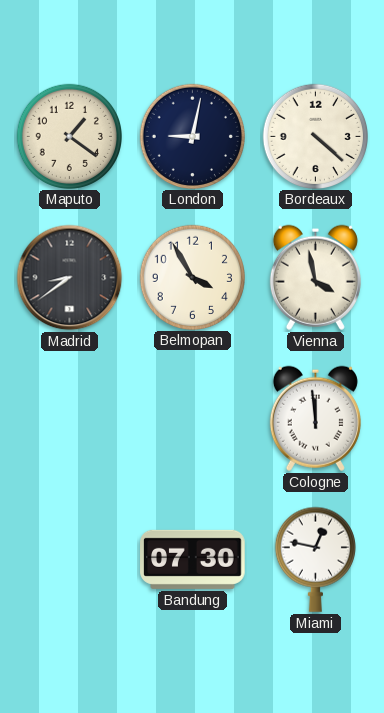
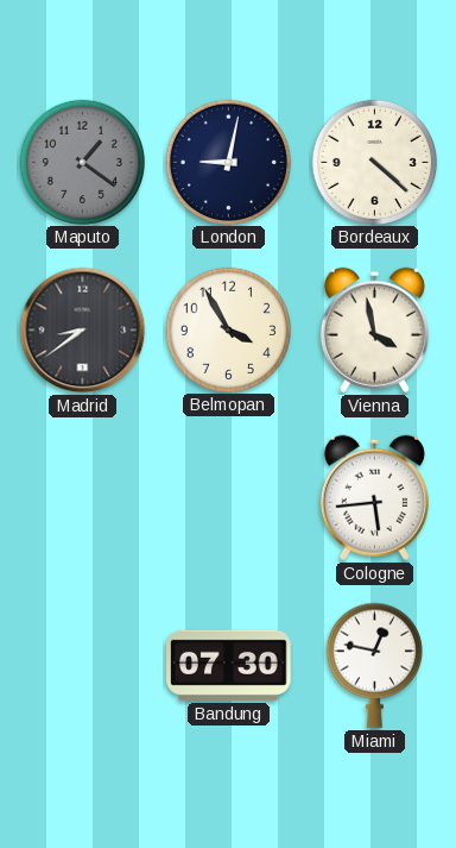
Maputo dial: cream -> grey
Cologne: 11:59 -> 5:44
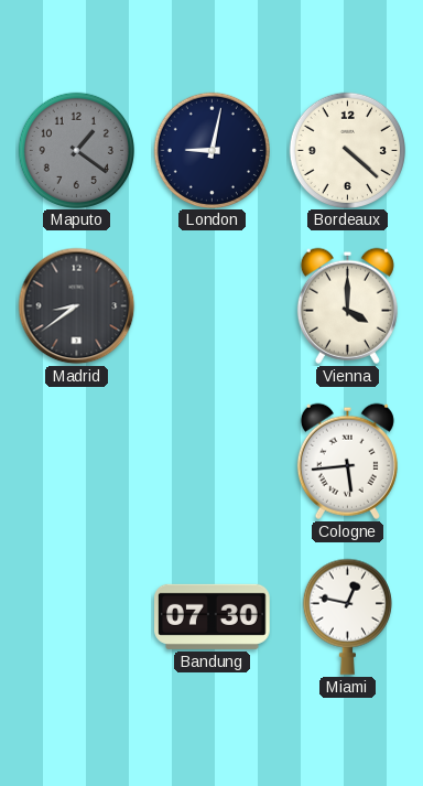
Belmopan: 3:55 -> none
Vienna: 3:58 -> 4:00
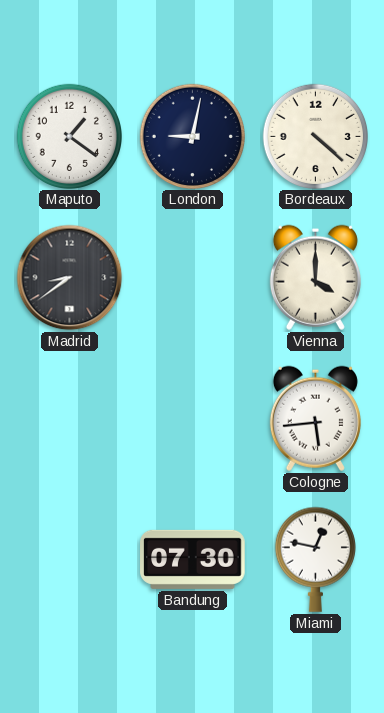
Maputo dial: grey -> white
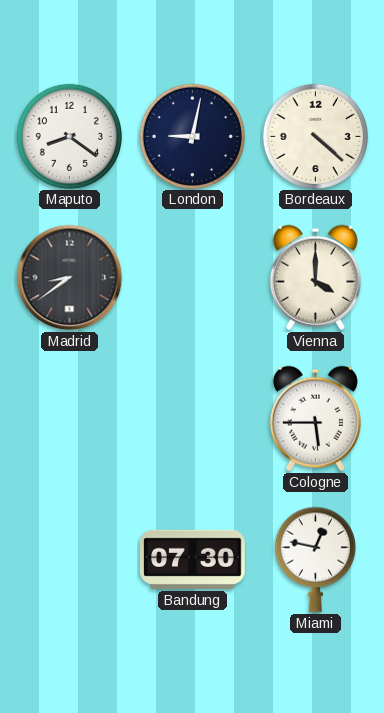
Maputo: 1:21 -> 8:21
Cologne: 5:44 -> 5:45
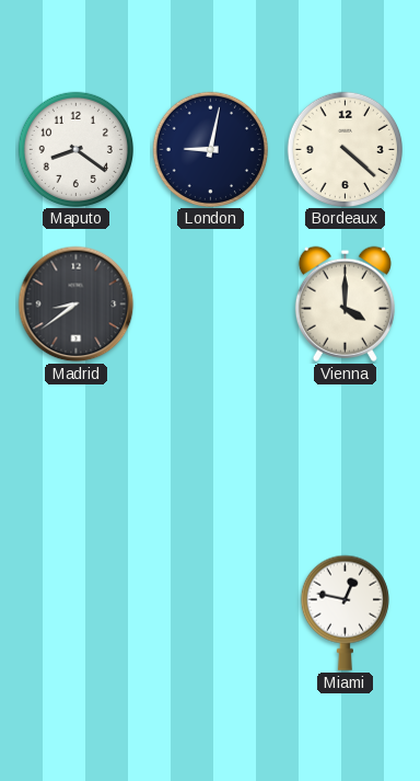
Cologne: 5:45 -> none
Bandung: 07:30 -> none
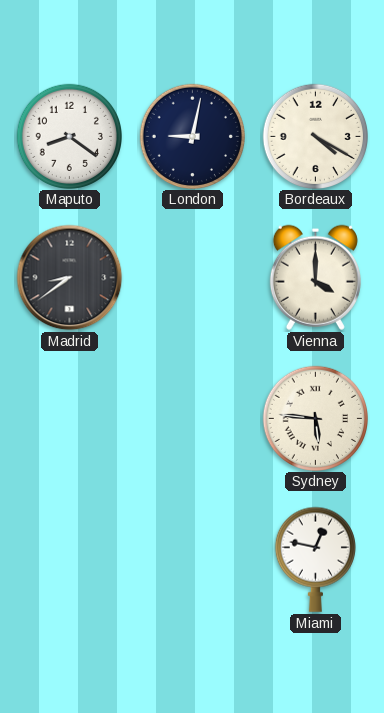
Bordeaux: 4:22 -> 4:20
Sydney: none -> 5:46
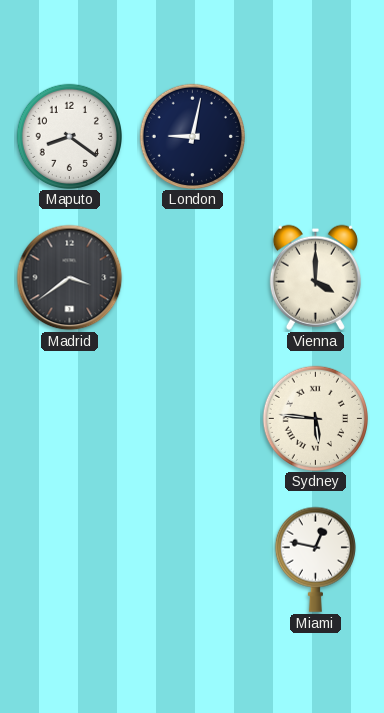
Bordeaux: 4:20 -> none
Madrid: 8:39 -> 3:39
